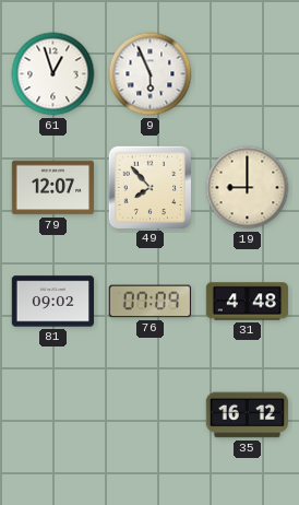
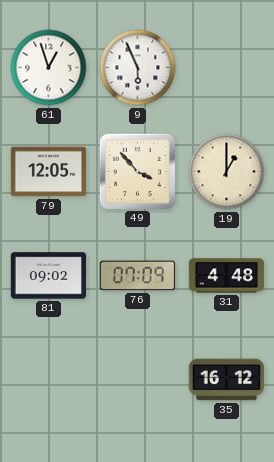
79: 12:07 -> 12:05
49: 7:53 -> 3:53
19: 9:00 -> 1:00
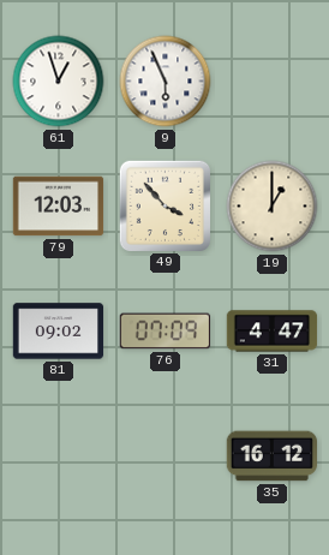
79: 12:05 -> 12:03
31: 4:48 -> 4:47
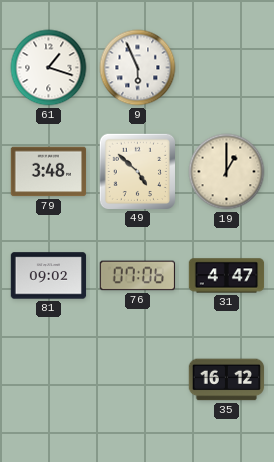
61: 12:57 -> 1:18
79: 12:03 -> 3:48
49: 3:53 -> 4:52
76: 07:09 -> 07:06
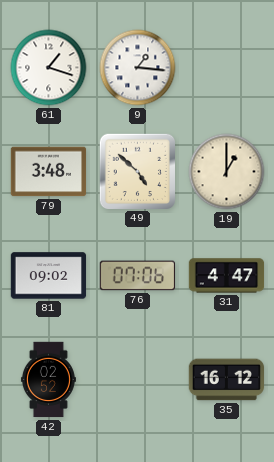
9: 5:56 -> 1:16
42: none -> 02:52
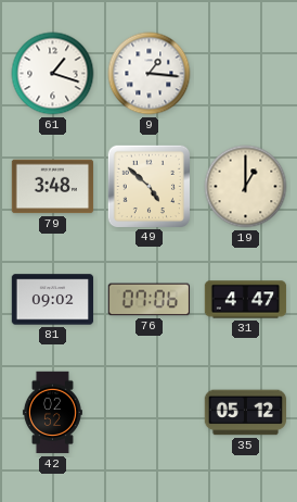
35: 16:12 -> 05:12
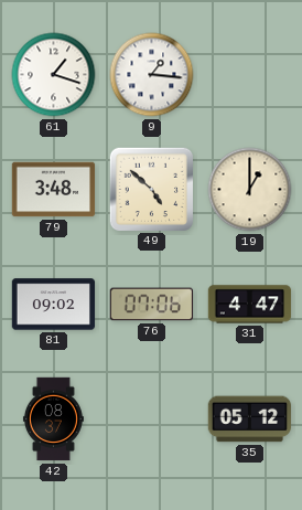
42: 02:52 -> 08:37
